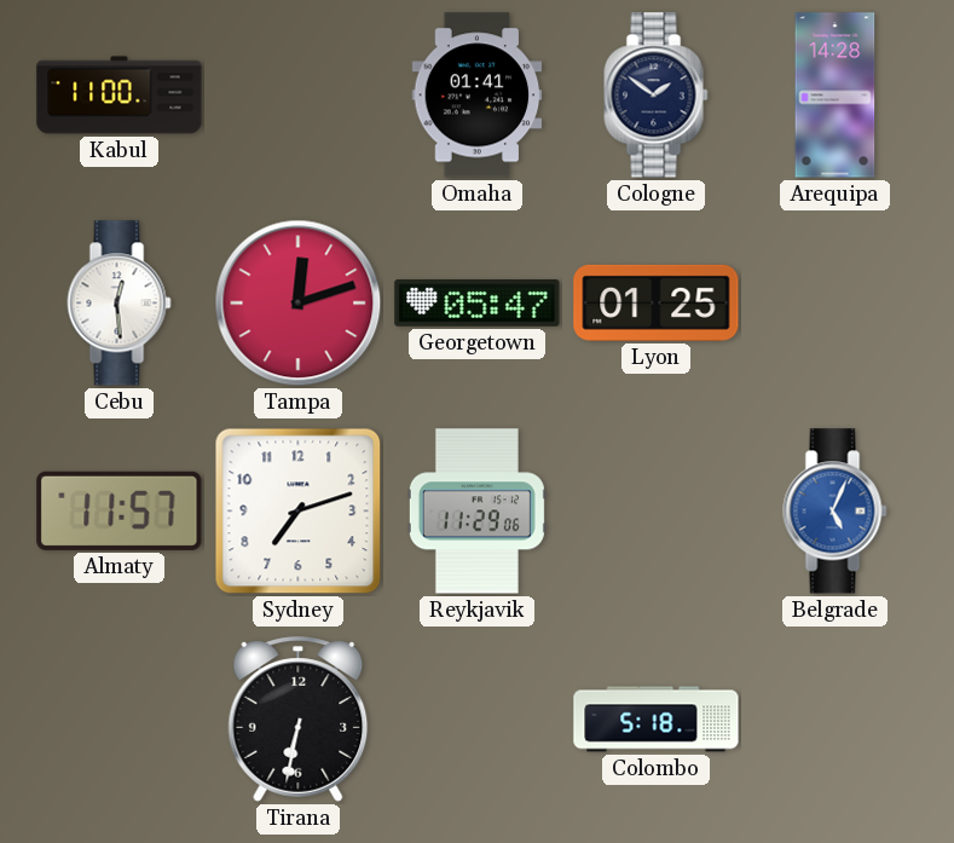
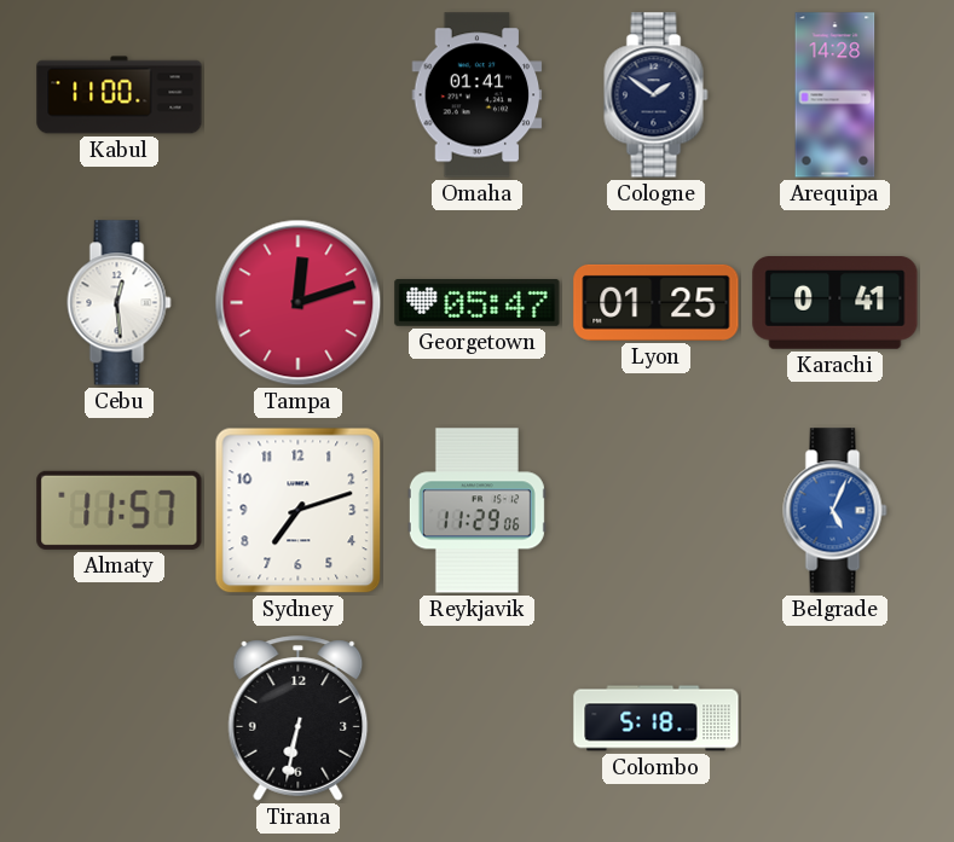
Karachi: none -> 0:41
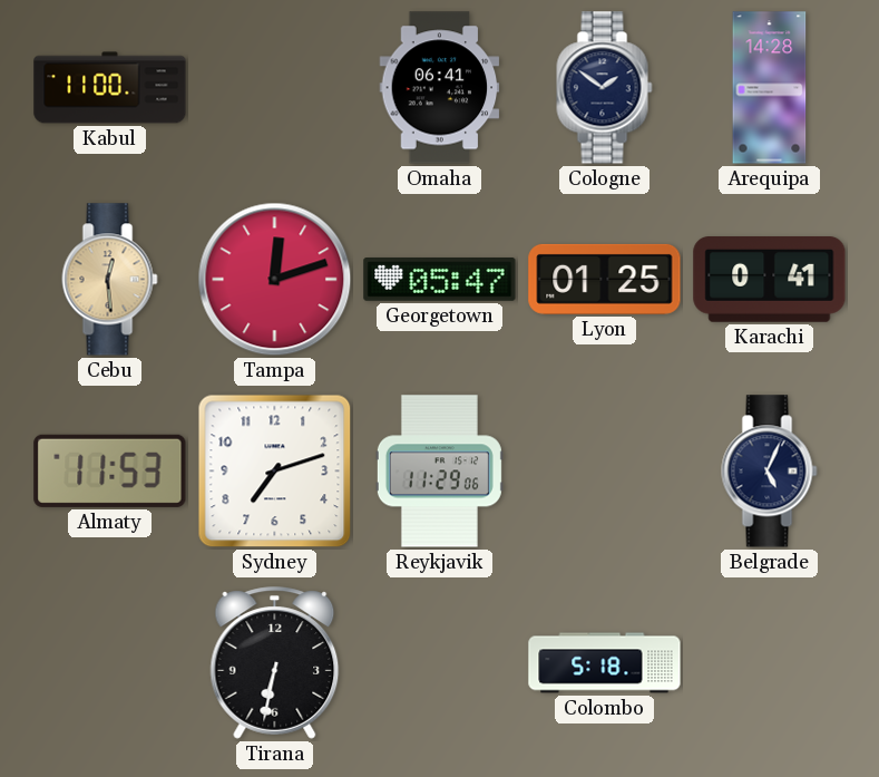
Omaha: 01:41 -> 06:41
Cebu dial: white -> champagne
Almaty: 11:57 -> 11:53
Belgrade dial: blue -> navy
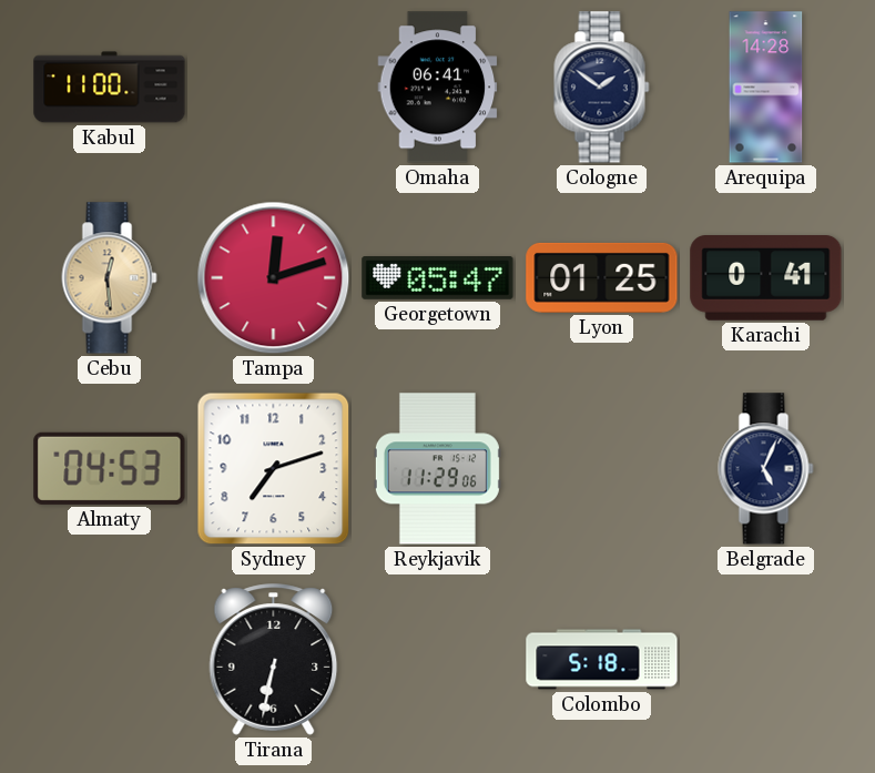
Almaty: 11:53 -> 04:53
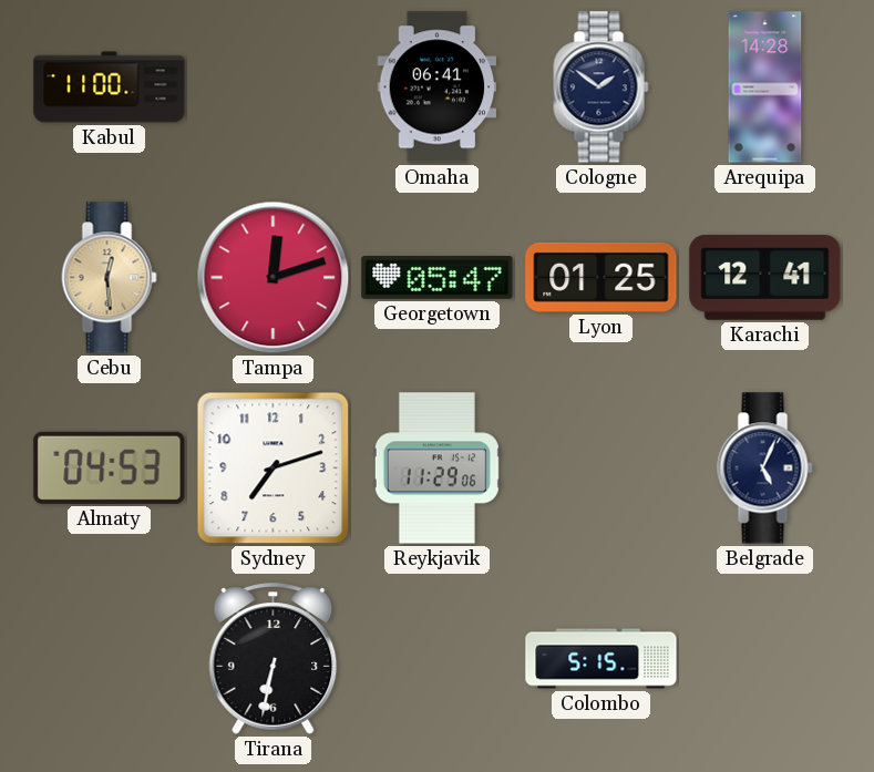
Karachi: 0:41 -> 12:41
Colombo: 5:18 -> 5:15
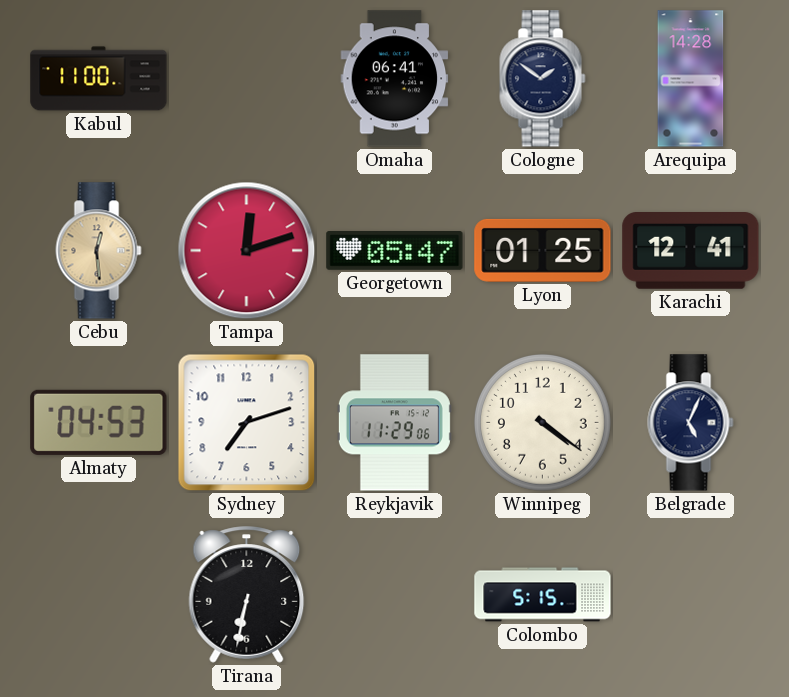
Winnipeg: none -> 4:21
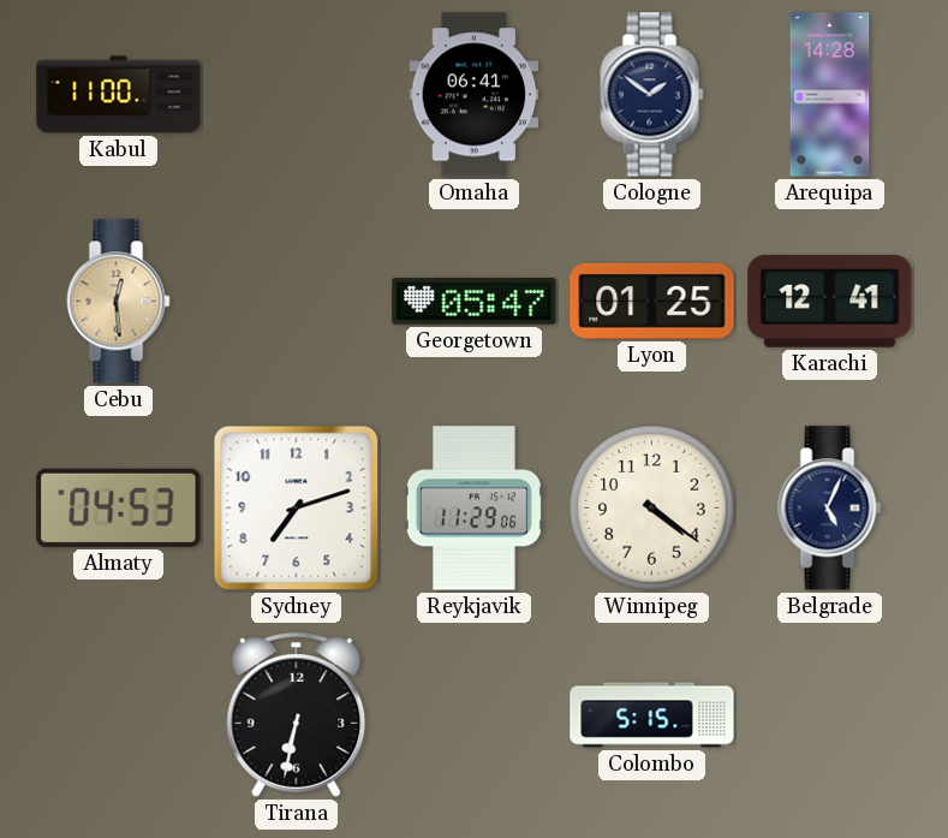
Tampa: 12:12 -> none
